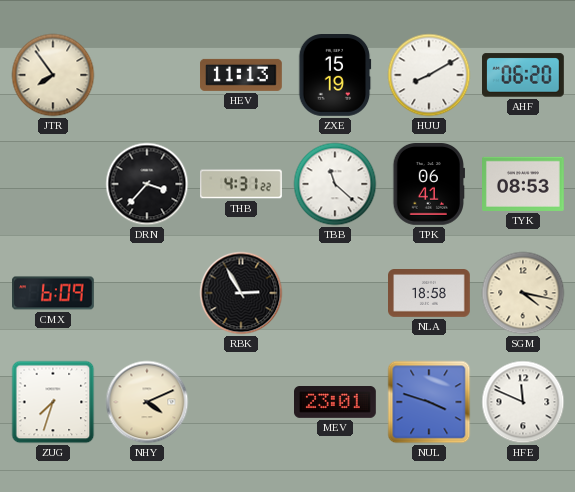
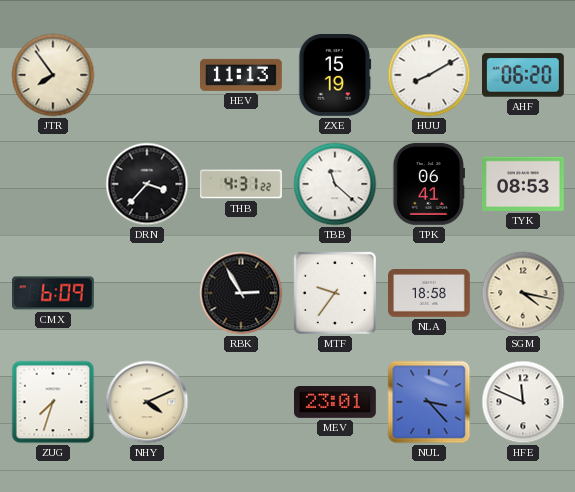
MTF: none -> 9:36
NUL: 3:48 -> 3:23
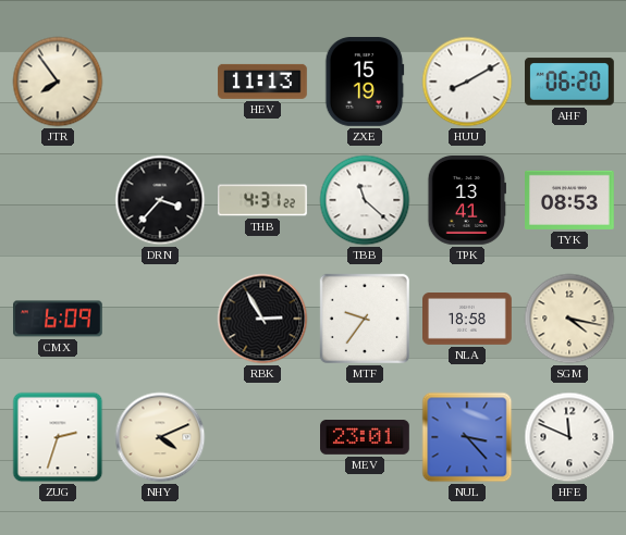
TPK: 06:41 -> 13:41
ZUG: 7:33 -> 2:33
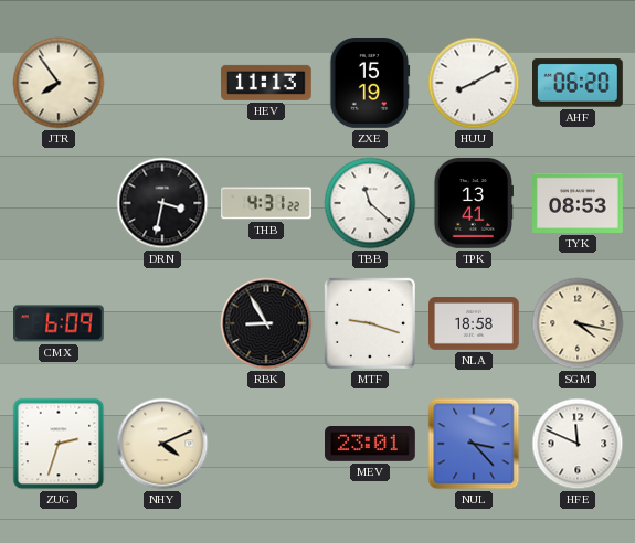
DRN: 3:37 -> 3:32
RBK: 2:55 -> 8:55
MTF: 9:36 -> 9:18
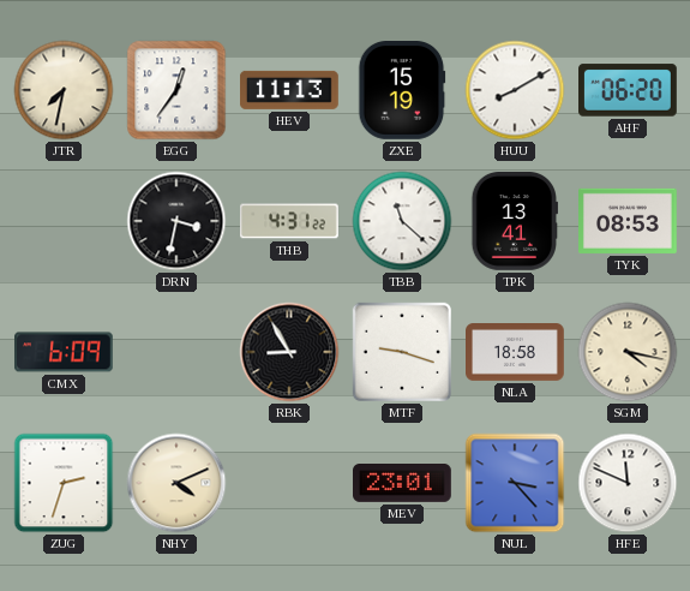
JTR: 7:54 -> 7:32
EGG: none -> 12:36
